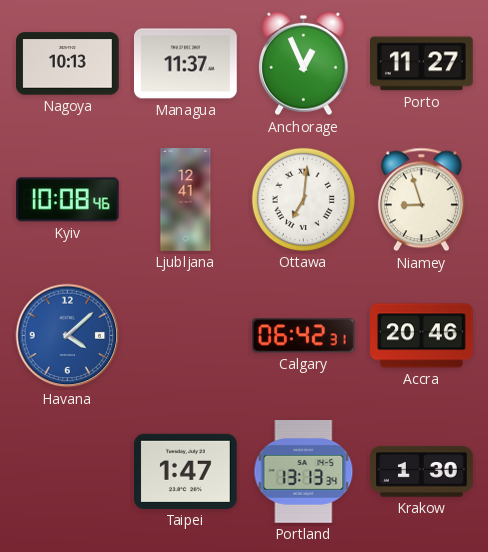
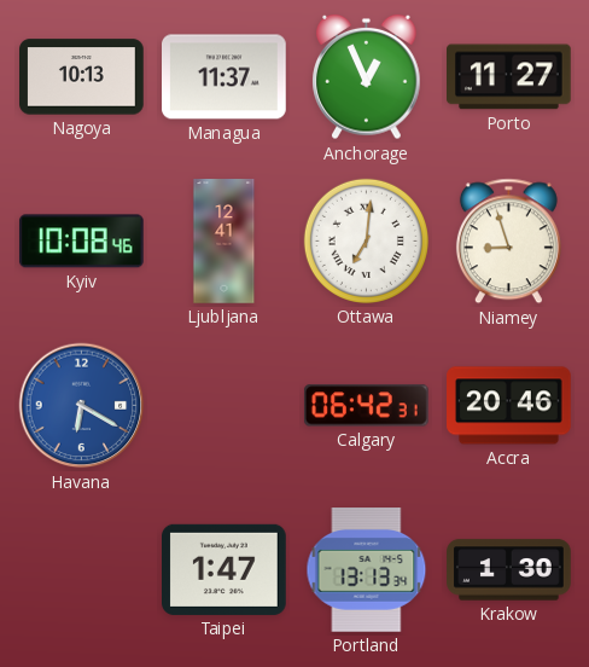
Havana: 4:08 -> 6:20
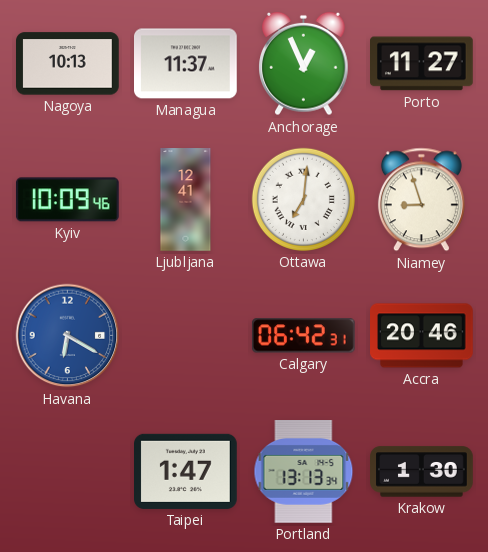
Kyiv: 10:08 -> 10:09
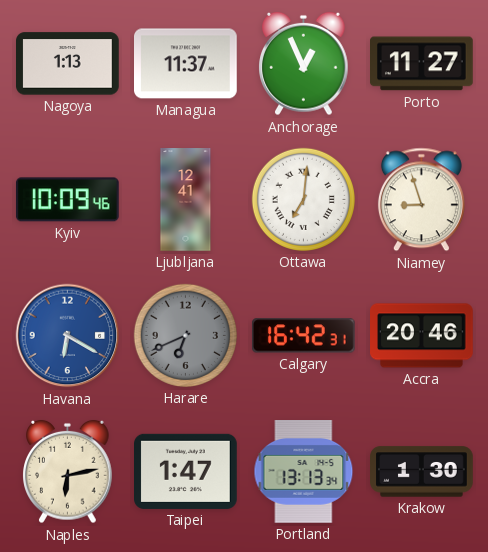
Nagoya: 10:13 -> 1:13
Harare: none -> 6:41
Calgary: 06:42 -> 16:42
Naples: none -> 6:13
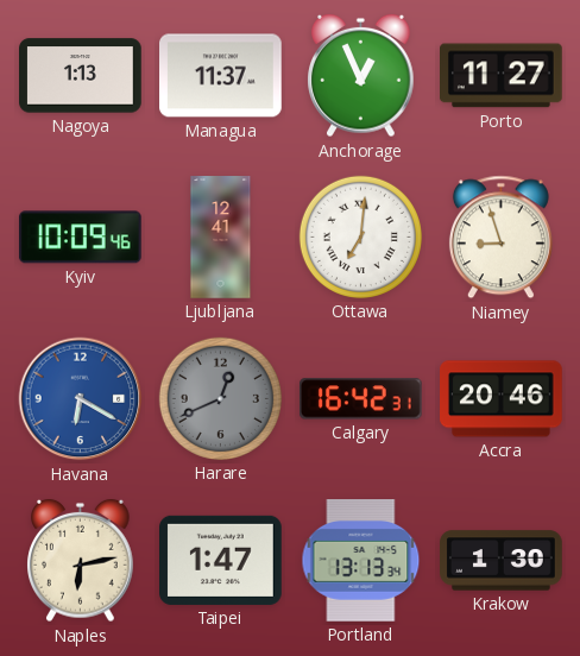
Harare: 6:41 -> 12:41
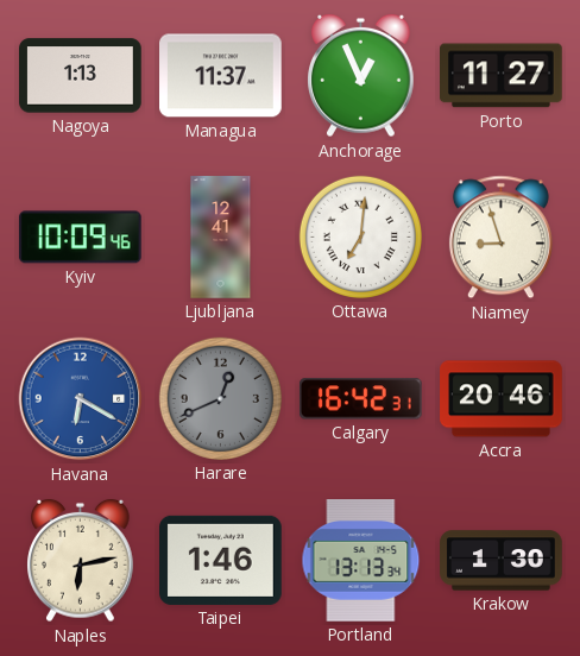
Taipei: 1:47 -> 1:46
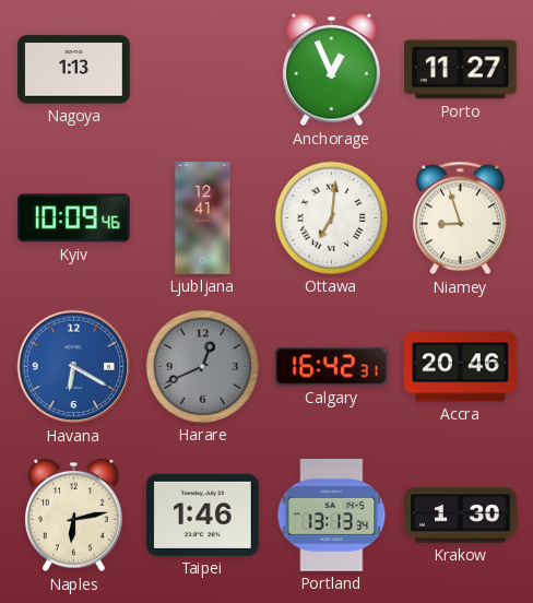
Managua: 11:37 -> none
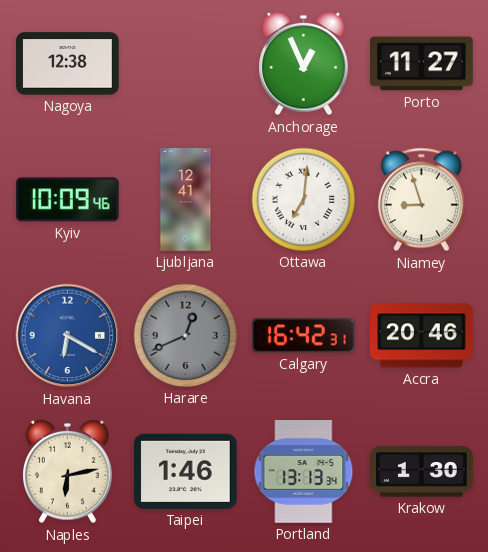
Nagoya: 1:13 -> 12:38
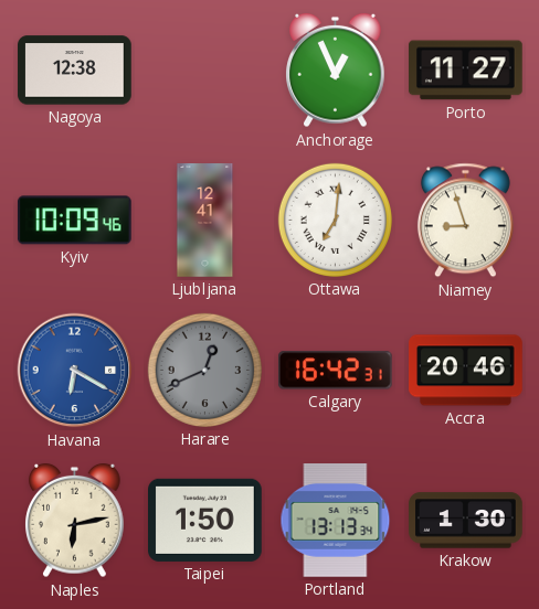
Taipei: 1:46 -> 1:50
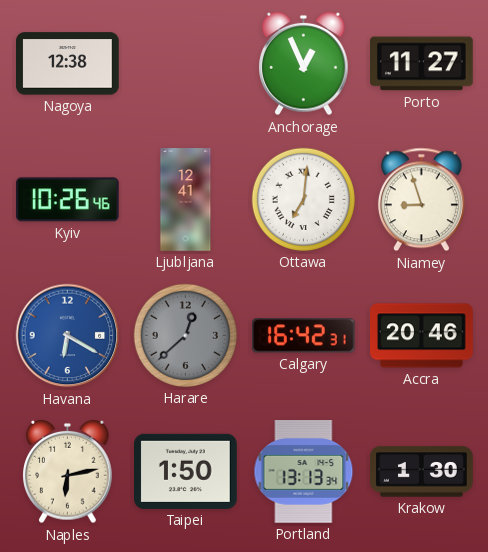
Kyiv: 10:09 -> 10:26
Harare: 12:41 -> 12:38
